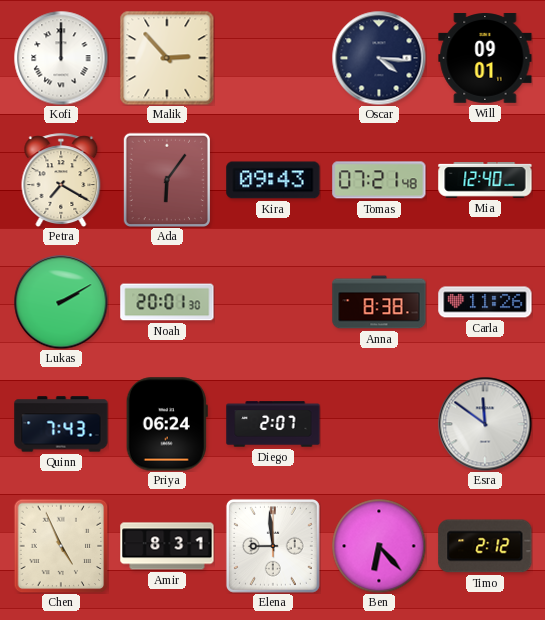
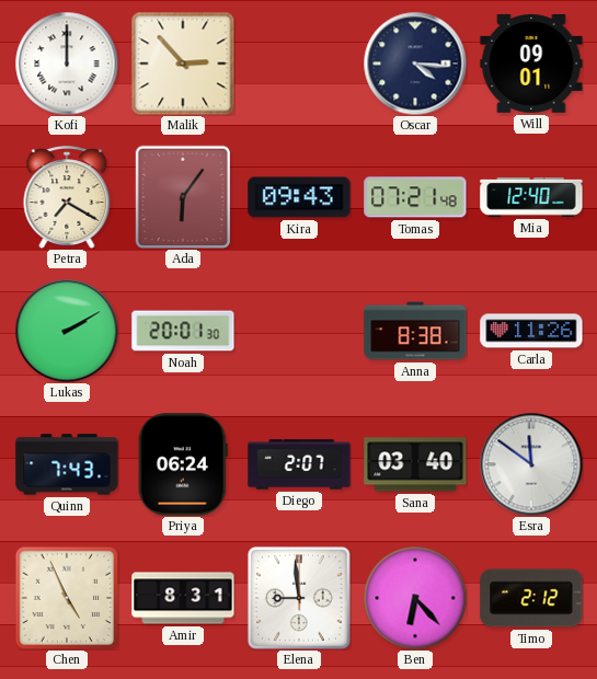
Sana: none -> 03:40
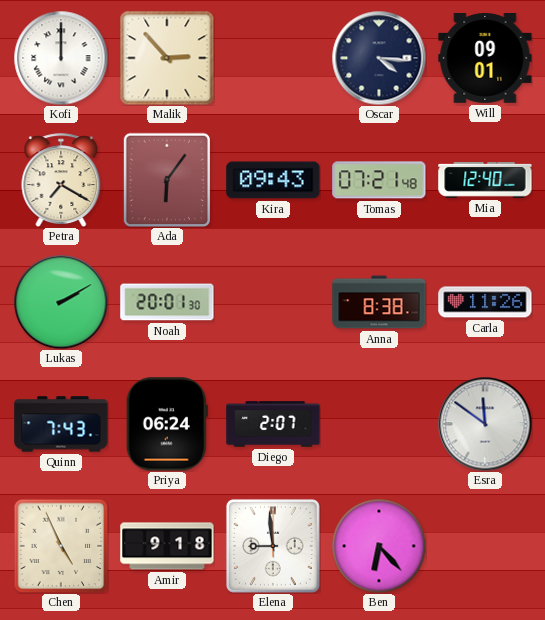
Sana: 03:40 -> none
Amir: 8:31 -> 9:18
Timo: 2:12 -> none
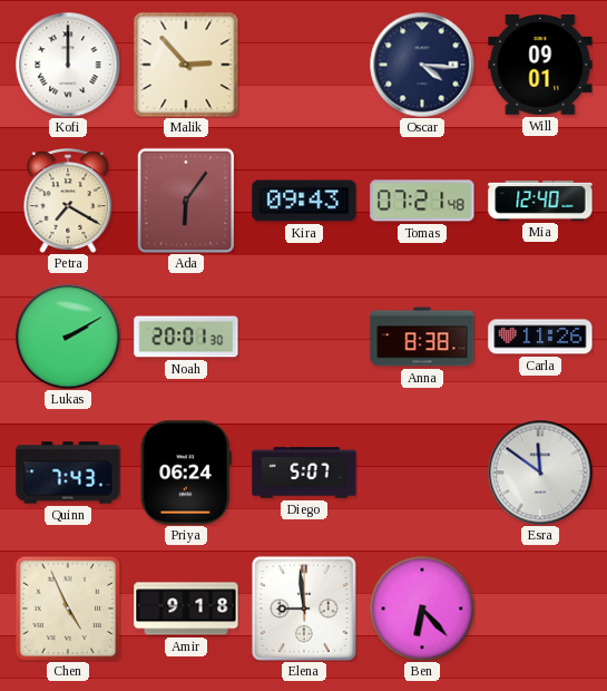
Diego: 2:07 -> 5:07
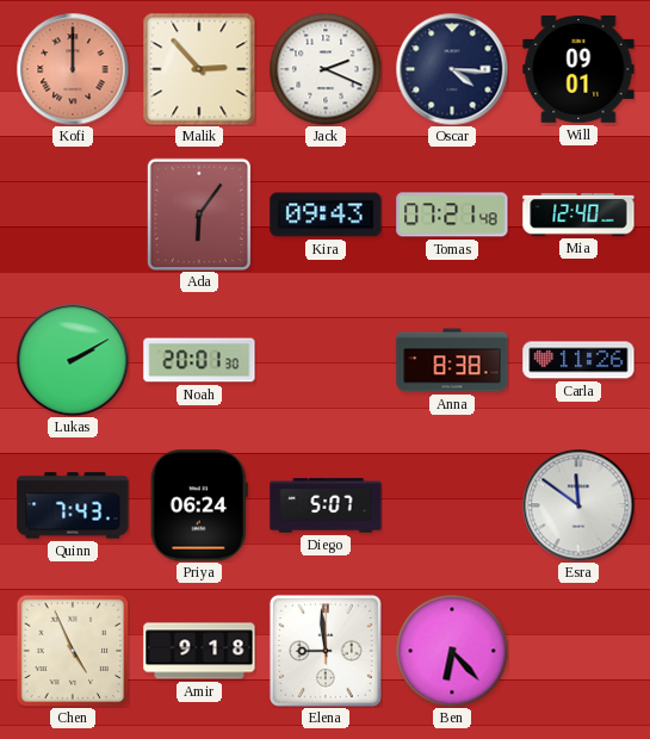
Kofi dial: white -> salmon
Jack: none -> 2:19
Petra: 7:20 -> none
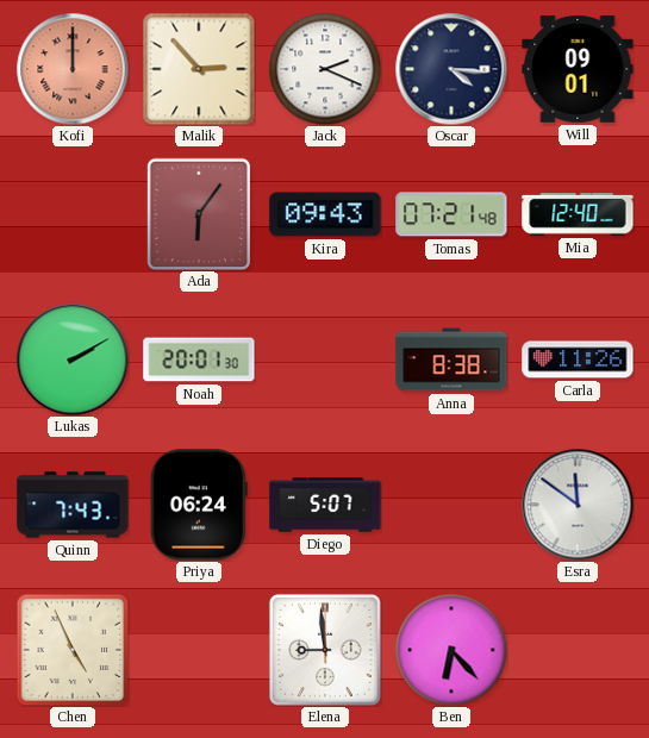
Amir: 9:18 -> none
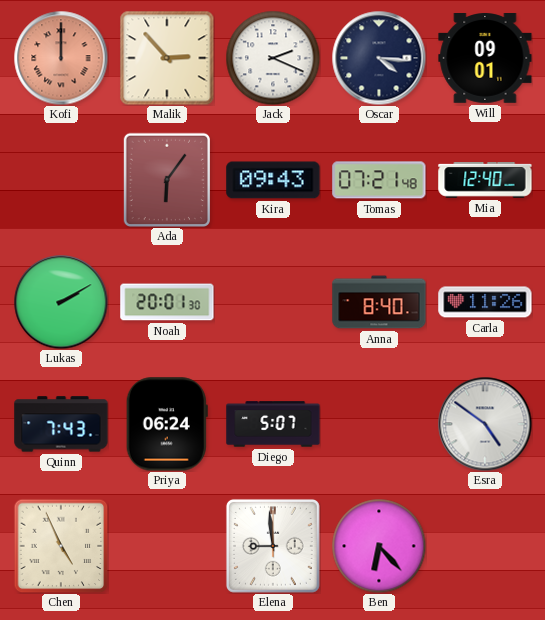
Anna: 8:38 -> 8:40
Esra: 11:51 -> 4:51
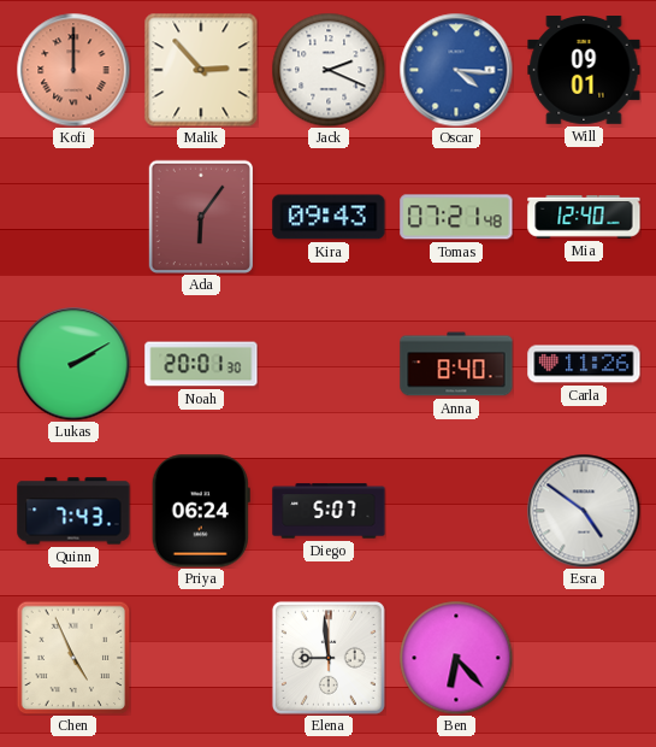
Oscar dial: navy -> blue
